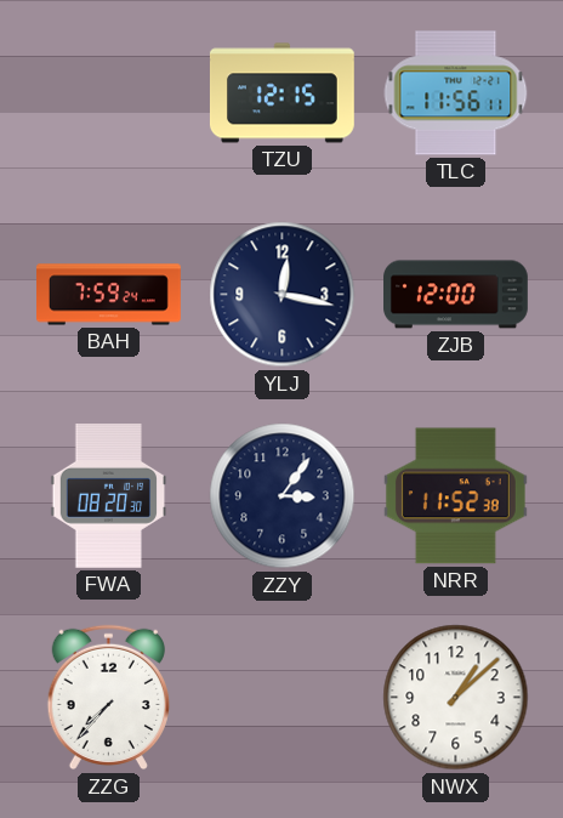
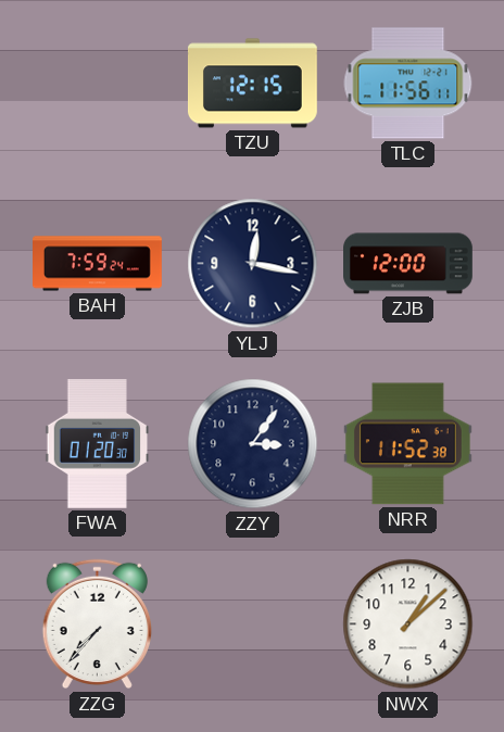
FWA: 08:20 -> 01:20
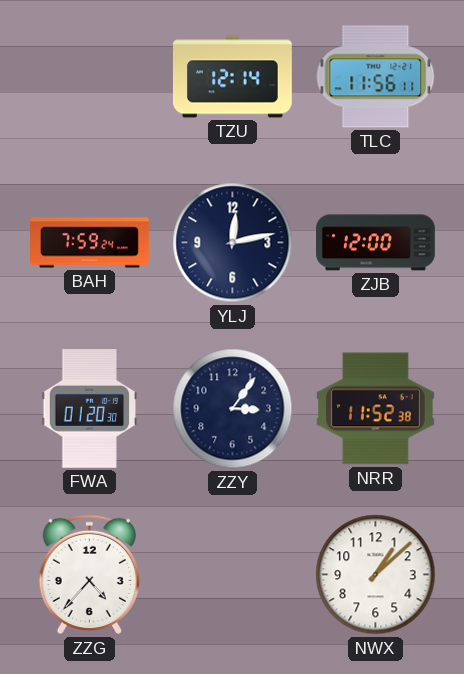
TZU: 12:15 -> 12:14
YLJ: 12:17 -> 12:13
ZZG: 7:37 -> 4:37
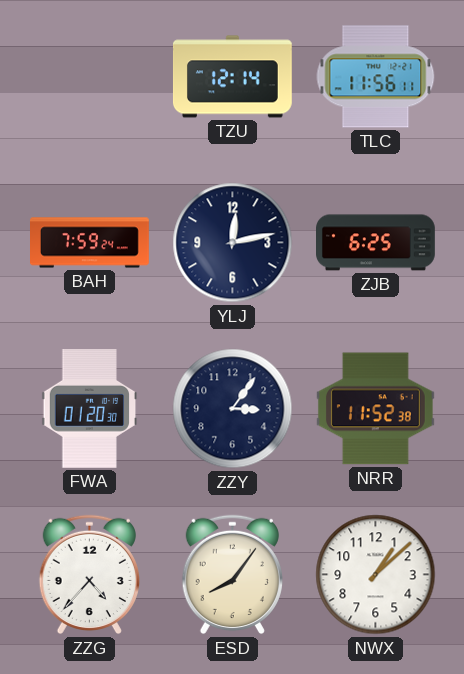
ZJB: 12:00 -> 6:25
ESD: none -> 8:06
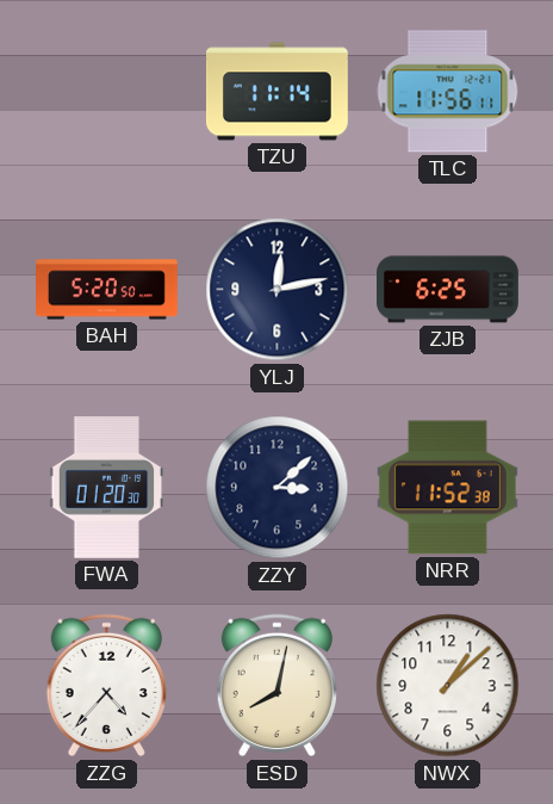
TZU: 12:14 -> 11:14
BAH: 7:59 -> 5:20
ZZY: 3:06 -> 3:08
ESD: 8:06 -> 8:02
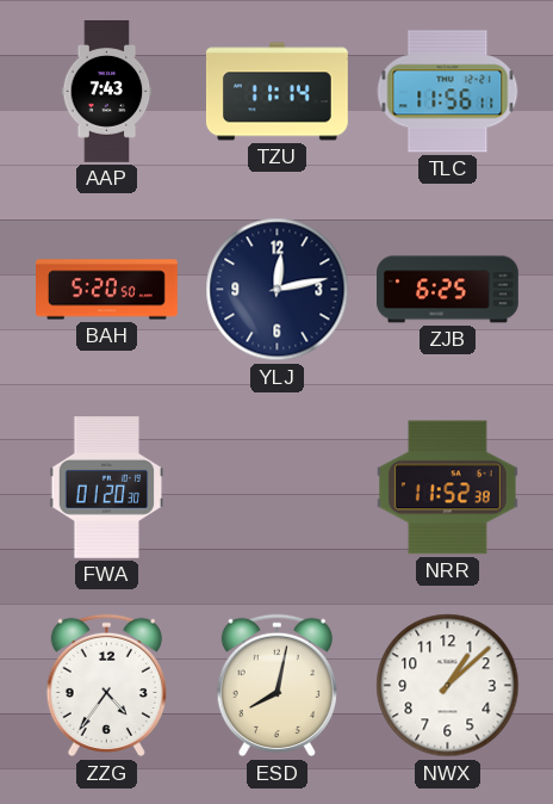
AAP: none -> 7:43
ZZY: 3:08 -> none
ZZG: 4:37 -> 4:36
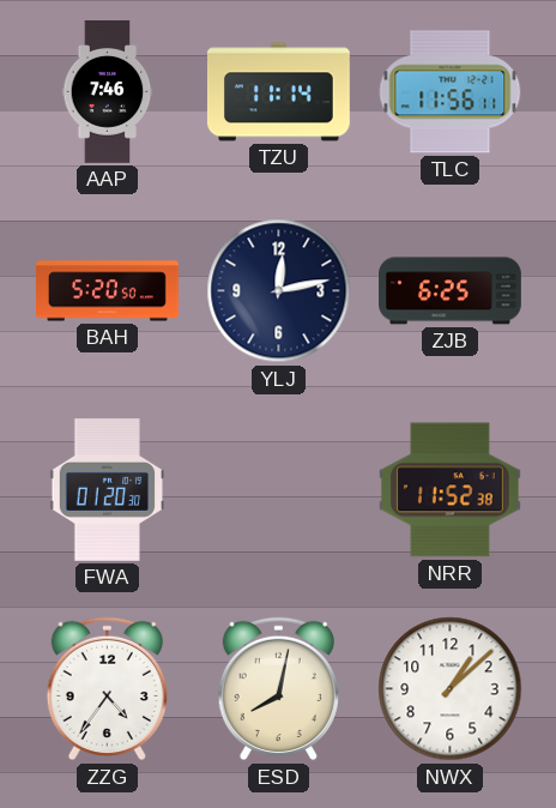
AAP: 7:43 -> 7:46
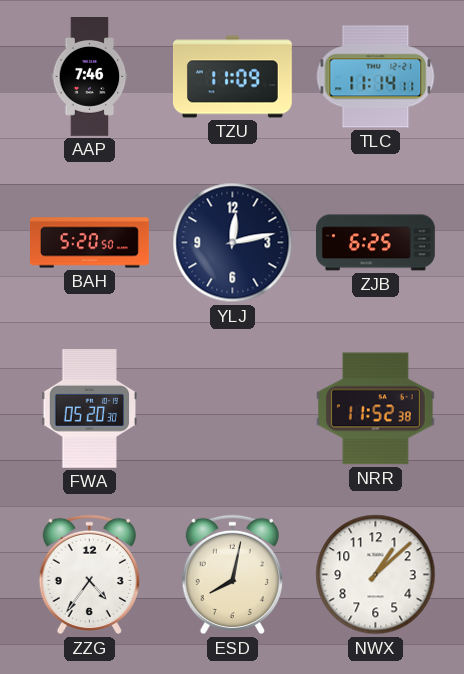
TZU: 11:14 -> 11:09
TLC: 11:56 -> 11:14
FWA: 01:20 -> 05:20
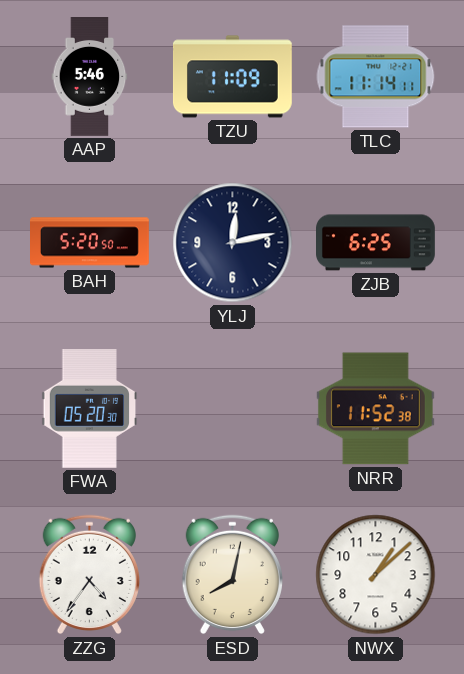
AAP: 7:46 -> 5:46
